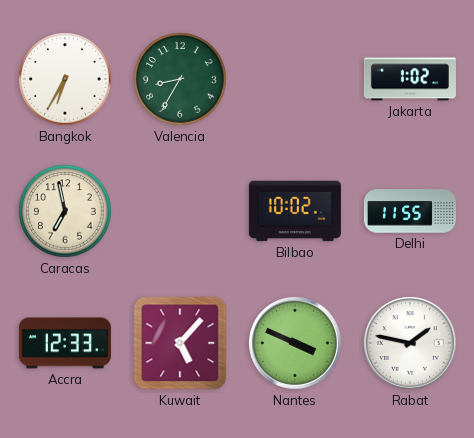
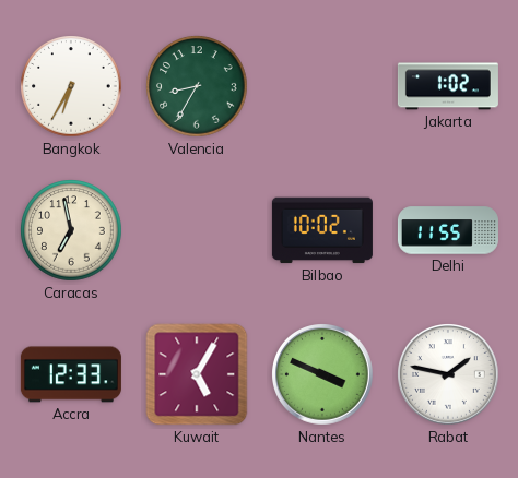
Kuwait: 5:07 -> 5:05
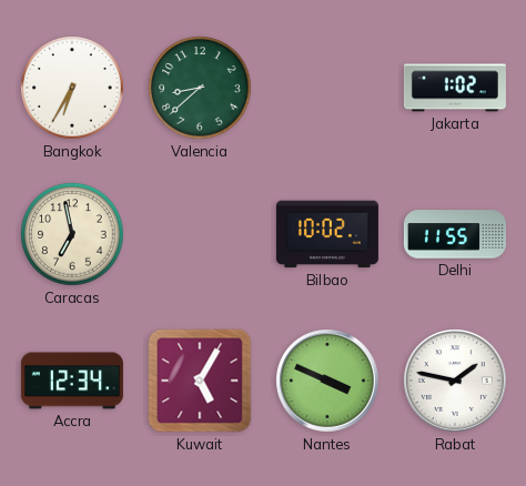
Valencia: 8:35 -> 8:38
Accra: 12:33 -> 12:34
